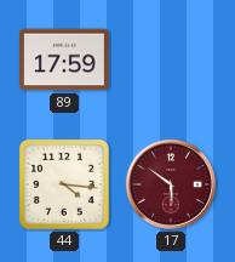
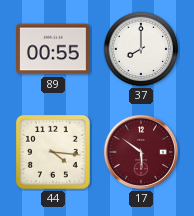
89: 17:59 -> 00:55
37: none -> 8:00
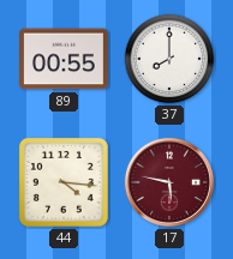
17: 5:51 -> 5:47
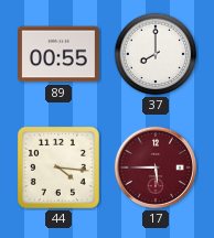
17: 5:47 -> 5:45
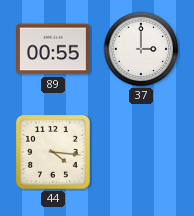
37: 8:00 -> 3:00
17: 5:45 -> none
